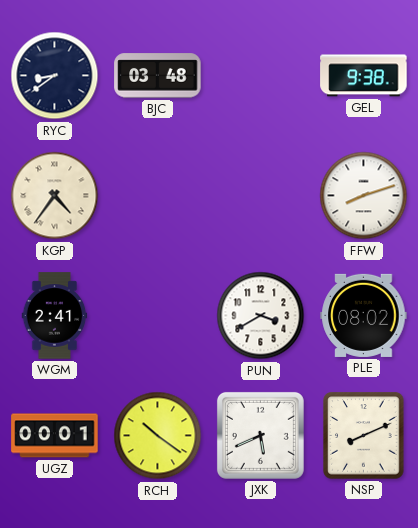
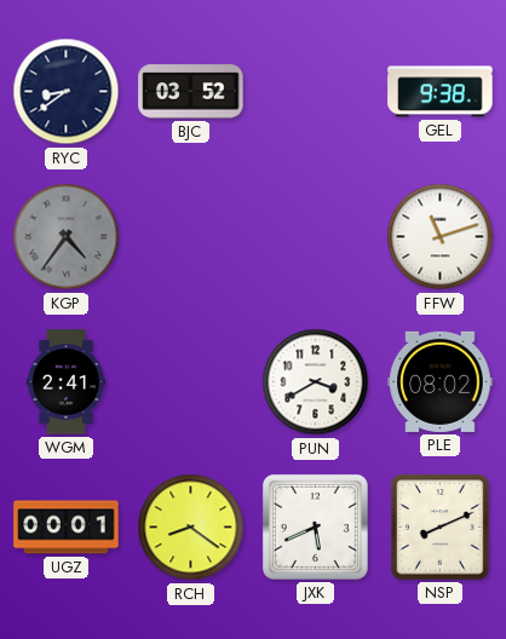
BJC: 03:48 -> 03:52
KGP dial: cream -> grey
FFW: 8:12 -> 11:12
RCH: 10:21 -> 8:21
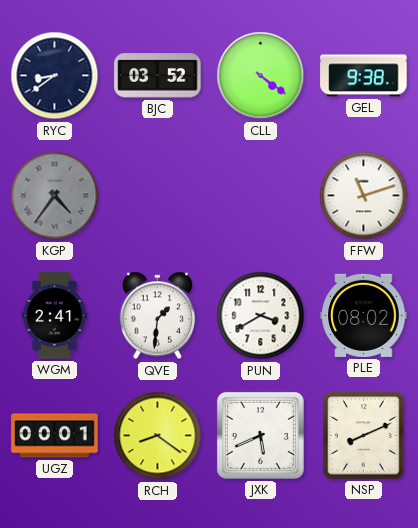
CLL: none -> 4:21
QVE: none -> 1:31
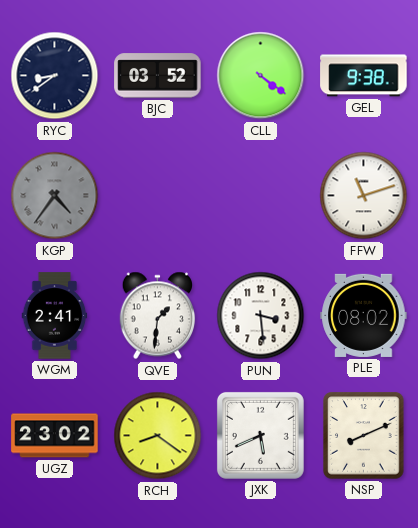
PUN: 3:40 -> 3:29
UGZ: 00:01 -> 23:02
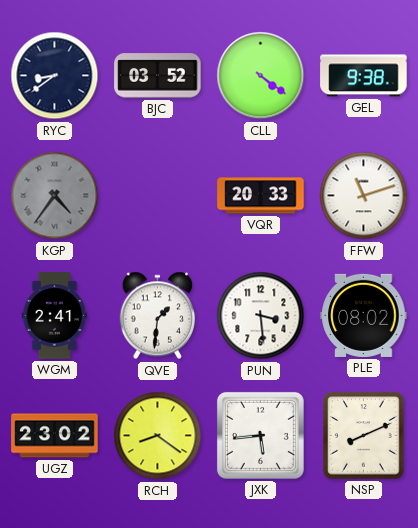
VQR: none -> 20:33
JXK: 5:41 -> 5:44
